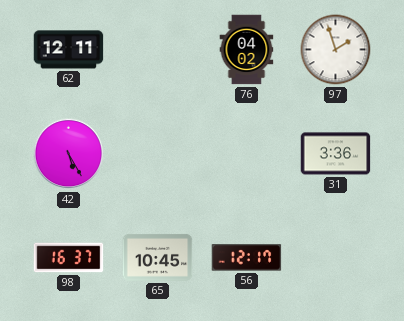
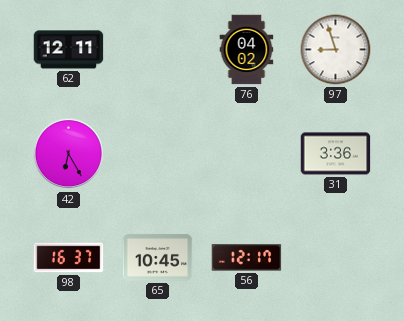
97: 1:57 -> 8:57
42: 5:25 -> 6:25
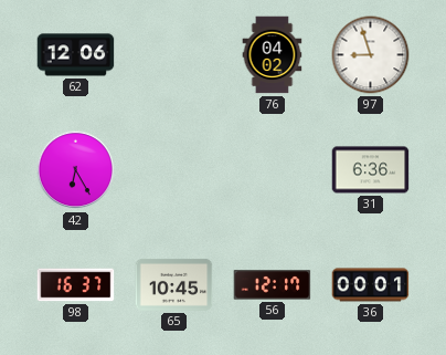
62: 12:11 -> 12:06
31: 3:36 -> 6:36
36: none -> 00:01
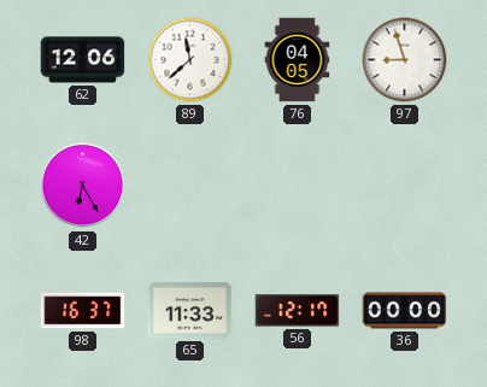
89: none -> 11:38
76: 04:02 -> 04:05
31: 6:36 -> none
65: 10:45 -> 11:33
36: 00:01 -> 00:00
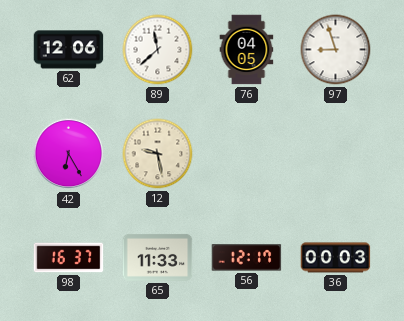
12: none -> 9:28
36: 00:00 -> 00:03
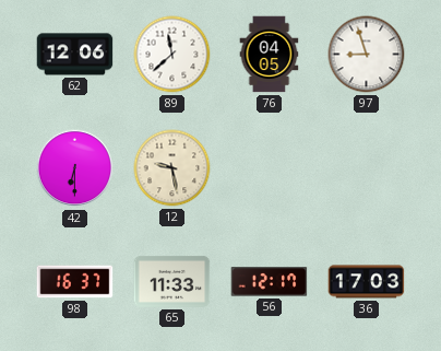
42: 6:25 -> 6:30
36: 00:03 -> 17:03
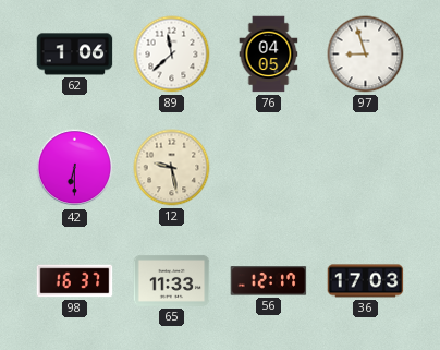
62: 12:06 -> 1:06
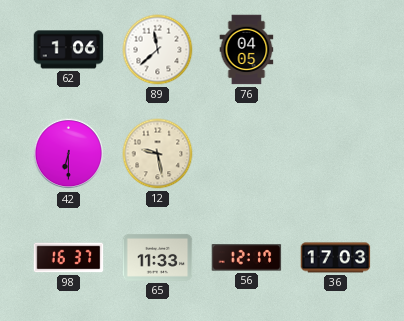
97: 8:57 -> none
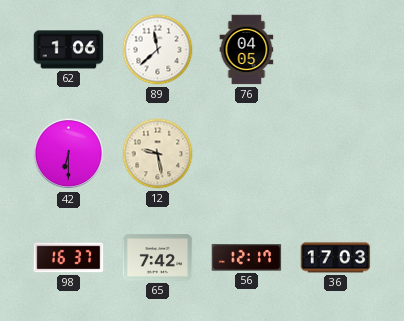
65: 11:33 -> 7:42
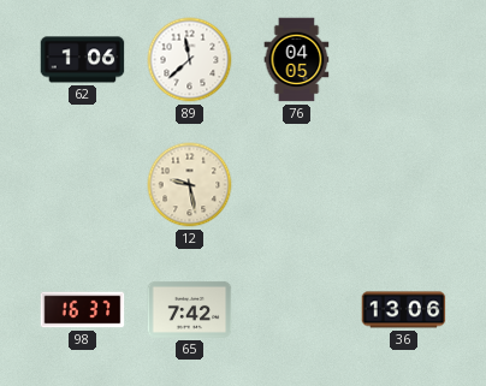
42: 6:30 -> none
56: 12:17 -> none
36: 17:03 -> 13:06
